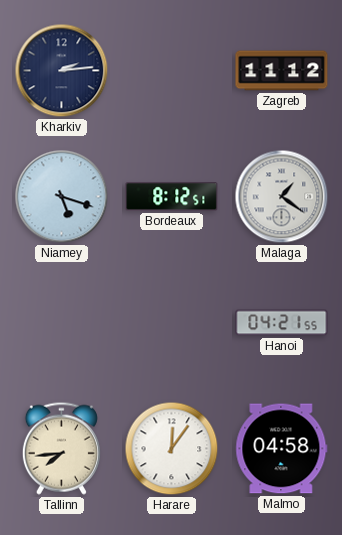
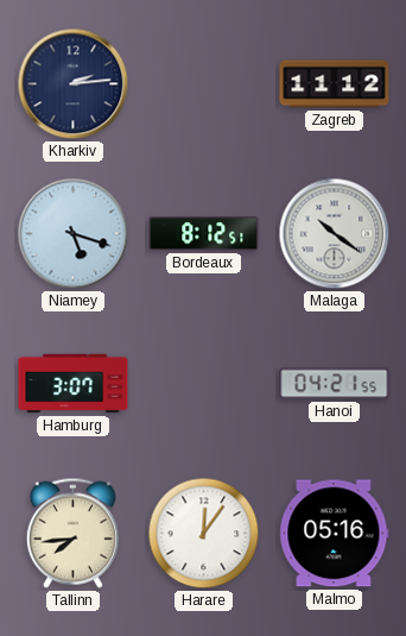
Malaga: 1:21 -> 10:21
Hamburg: none -> 3:07
Malmo: 04:58 -> 05:16
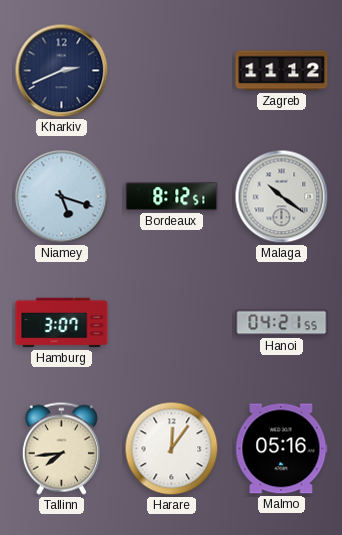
Kharkiv: 2:14 -> 2:41
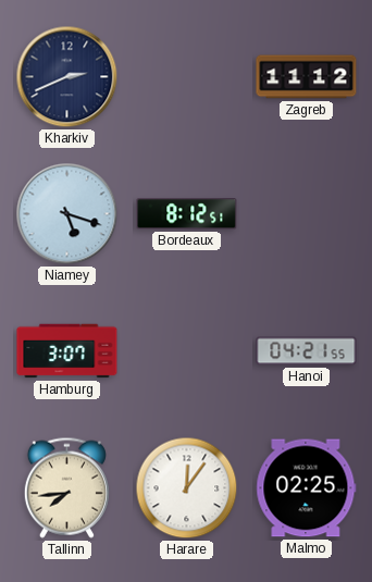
Malaga: 10:21 -> none
Malmo: 05:16 -> 02:25
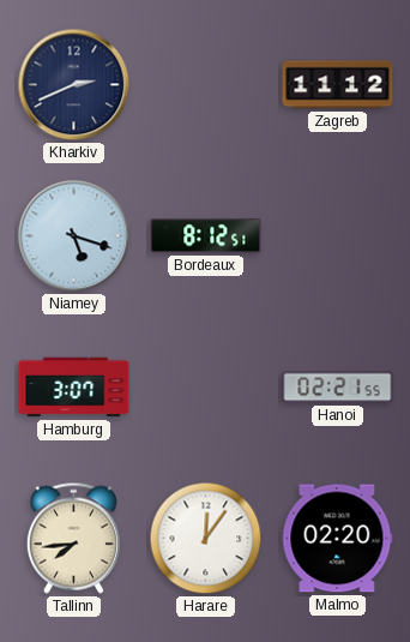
Hanoi: 04:21 -> 02:21
Malmo: 02:25 -> 02:20
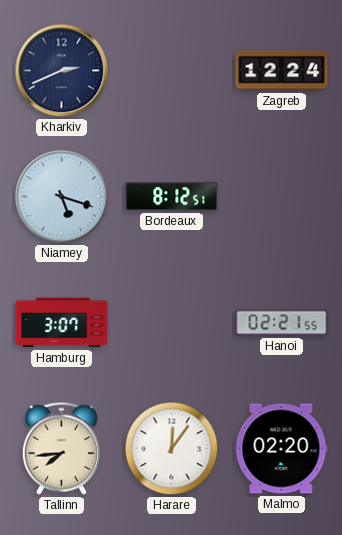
Zagreb: 11:12 -> 12:24
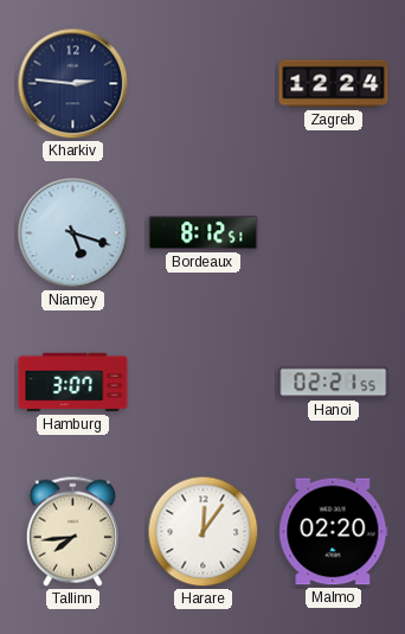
Kharkiv: 2:41 -> 2:46
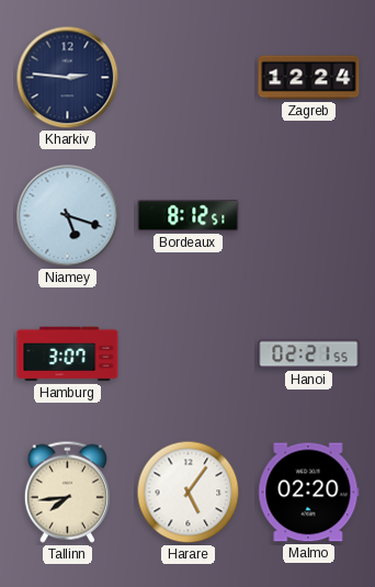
Harare: 12:06 -> 5:06
